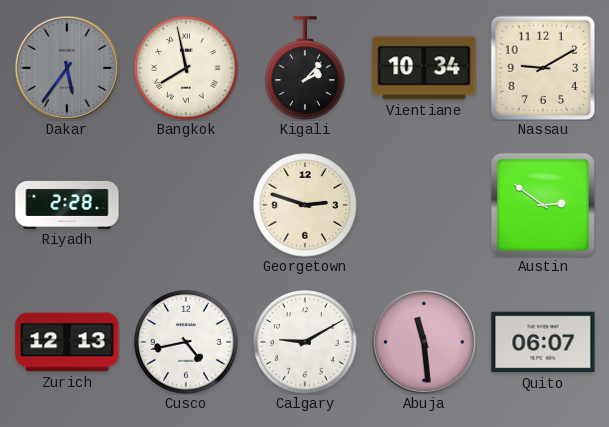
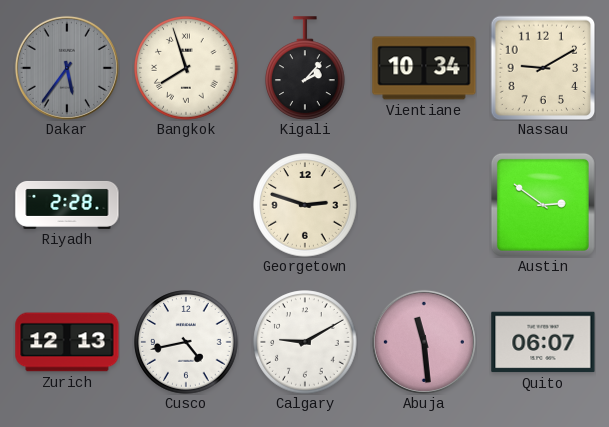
Bangkok: 7:58 -> 7:57
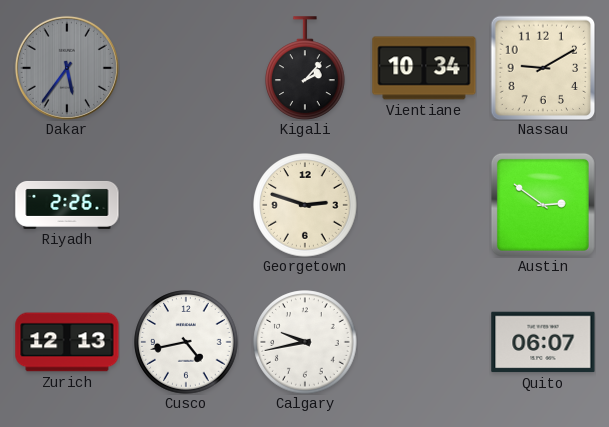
Bangkok: 7:57 -> none
Riyadh: 2:28 -> 2:26
Calgary: 9:10 -> 9:43
Abuja: 11:29 -> none
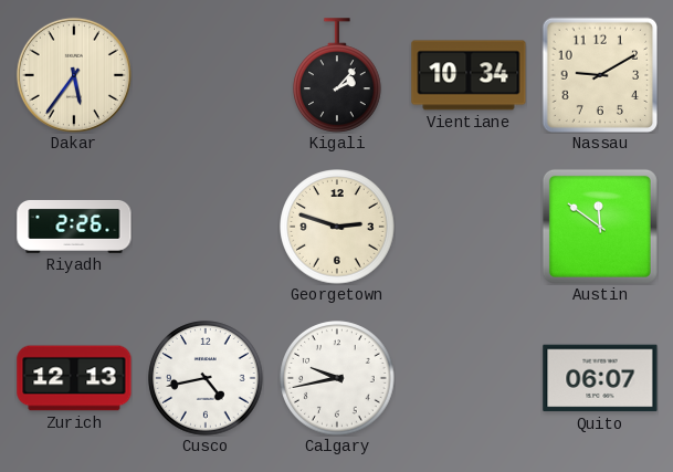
Dakar dial: grey -> cream
Austin: 2:51 -> 11:51
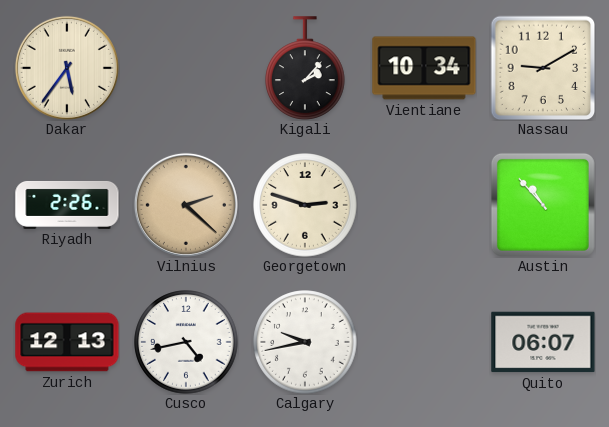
Vilnius: none -> 2:22
Austin: 11:51 -> 10:53
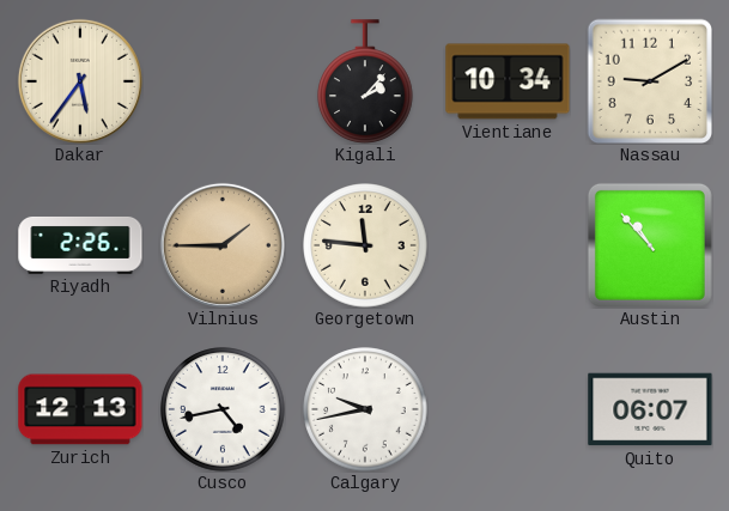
Vilnius: 2:22 -> 1:45
Georgetown: 2:48 -> 11:46
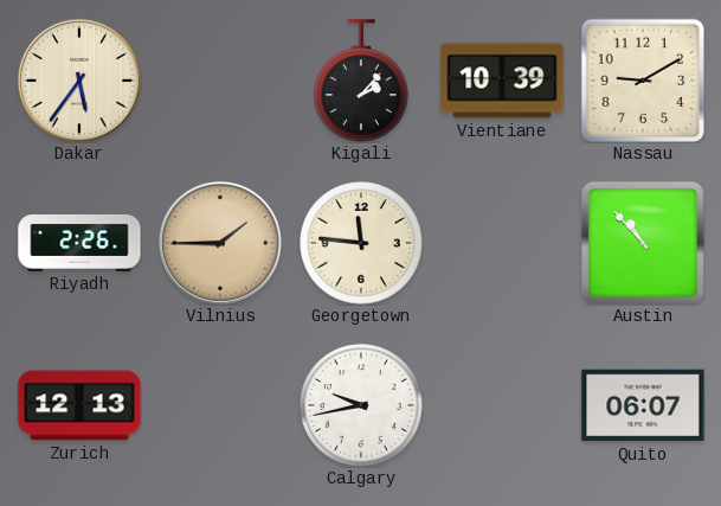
Vientiane: 10:34 -> 10:39
Cusco: 4:43 -> none
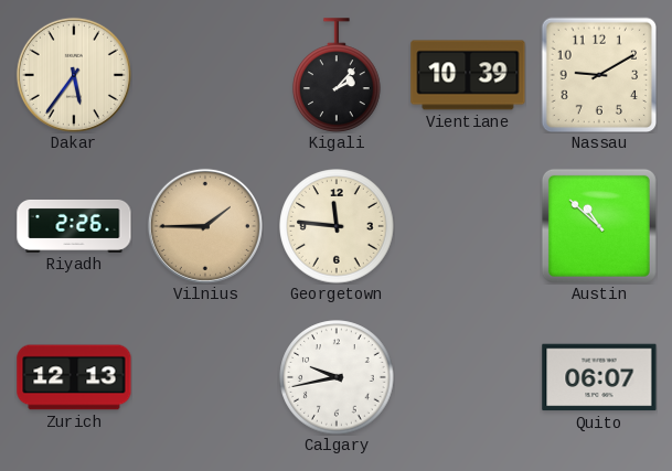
Austin: 10:53 -> 10:52
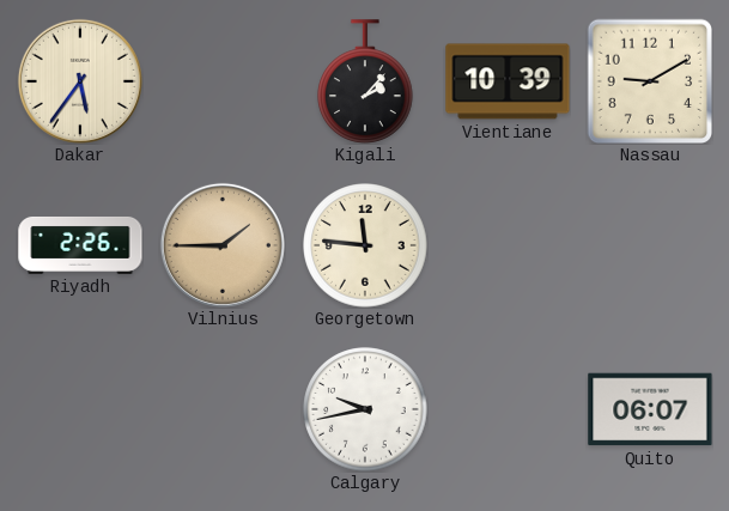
Austin: 10:52 -> none
Zurich: 12:13 -> none
